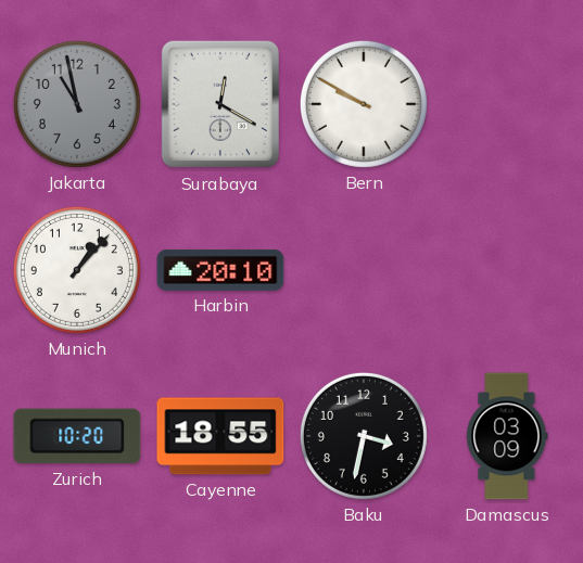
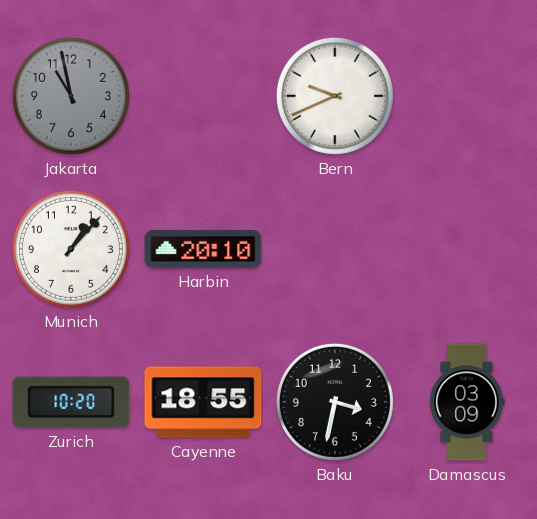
Surabaya: 12:20 -> none
Bern: 9:50 -> 9:41
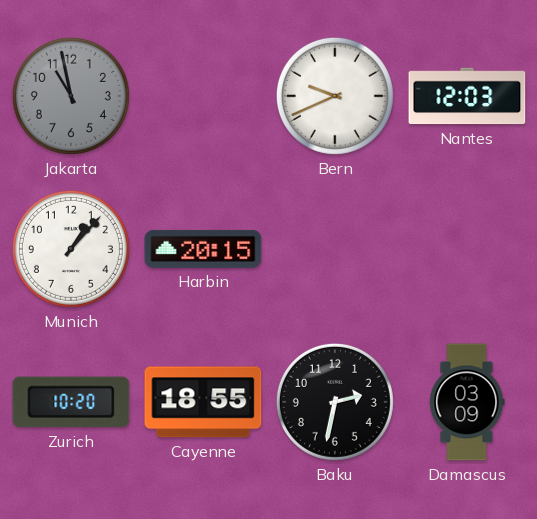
Nantes: none -> 12:03
Harbin: 20:10 -> 20:15
Baku: 3:32 -> 2:32
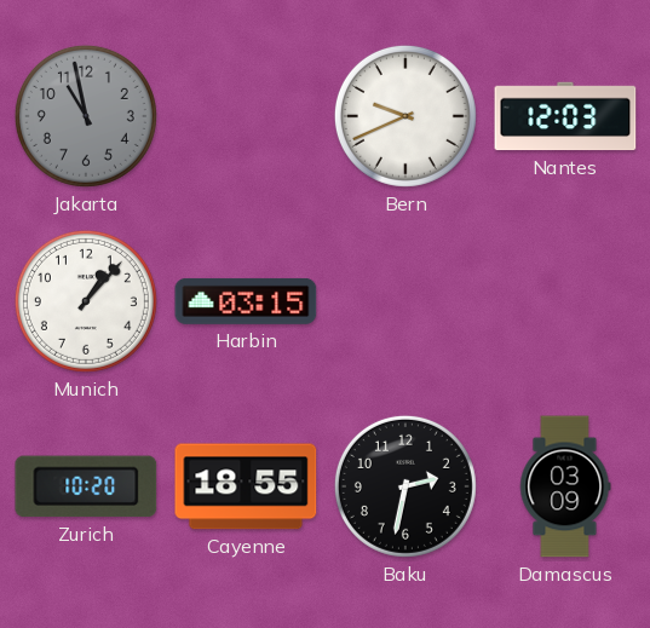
Harbin: 20:15 -> 03:15
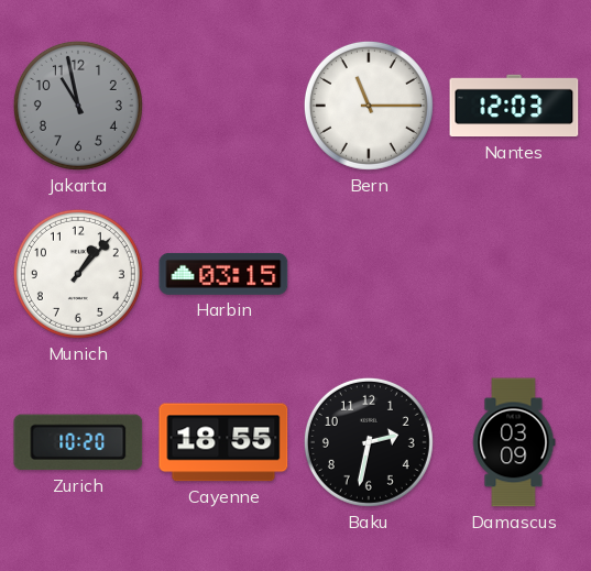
Bern: 9:41 -> 11:15
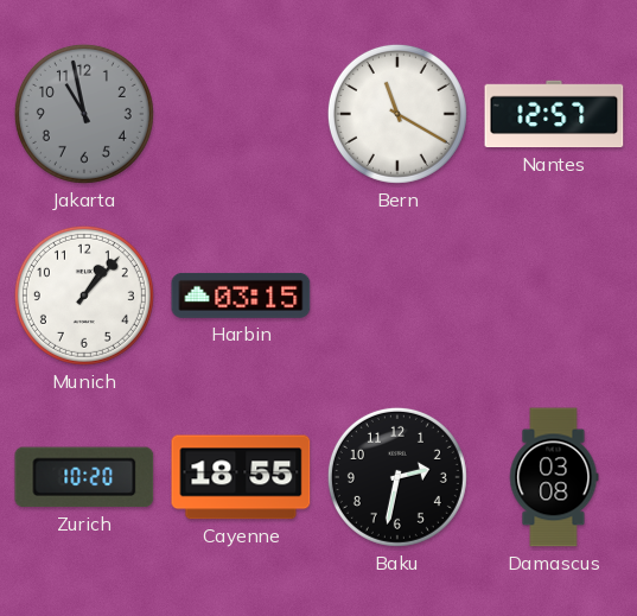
Bern: 11:15 -> 11:20
Nantes: 12:03 -> 12:57
Damascus: 03:09 -> 03:08
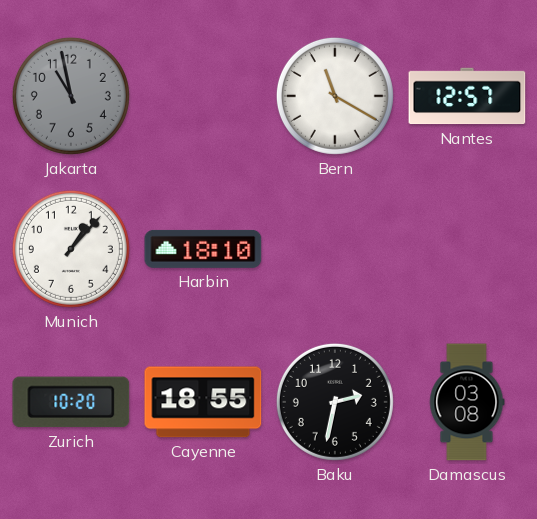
Harbin: 03:15 -> 18:10
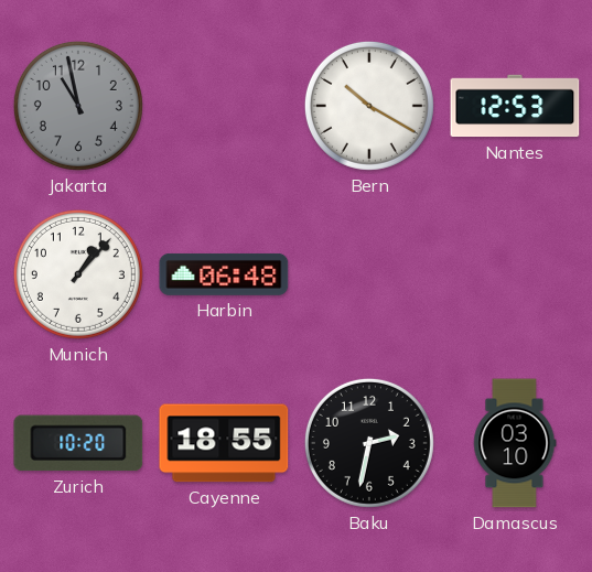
Bern: 11:20 -> 10:20
Nantes: 12:57 -> 12:53
Harbin: 18:10 -> 06:48
Damascus: 03:08 -> 03:10
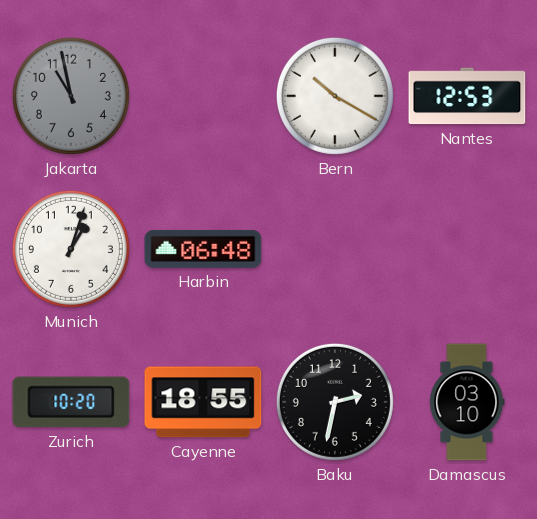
Munich: 1:07 -> 1:03
